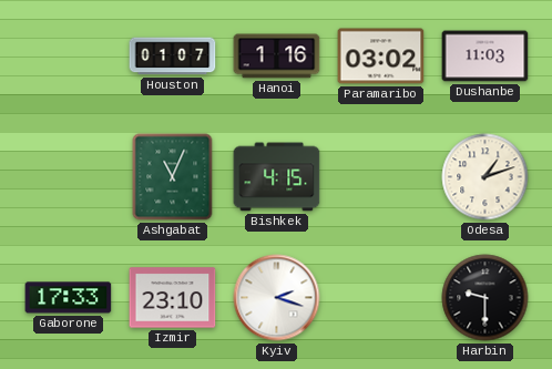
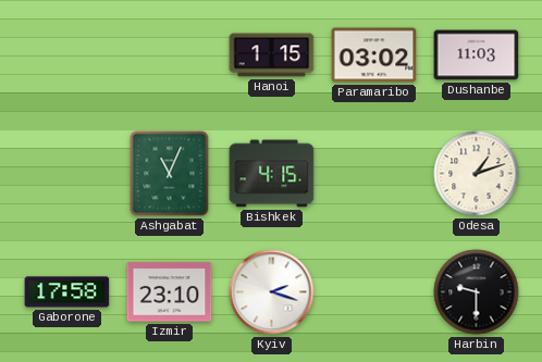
Houston: 01:07 -> none
Hanoi: 1:16 -> 1:15
Gaborone: 17:33 -> 17:58
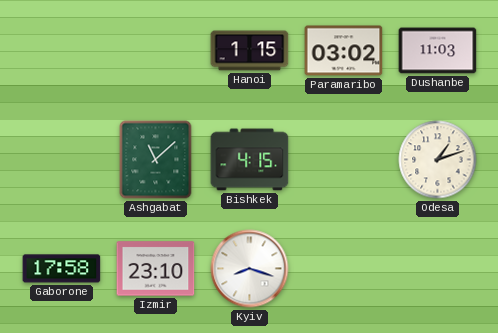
Ashgabat: 11:04 -> 11:08
Kyiv: 2:18 -> 8:18
Harbin: 9:30 -> none
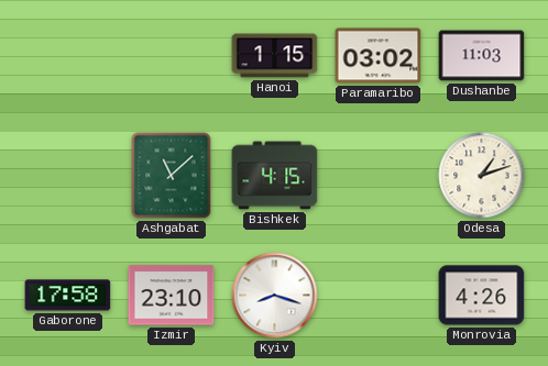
Monrovia: none -> 4:26
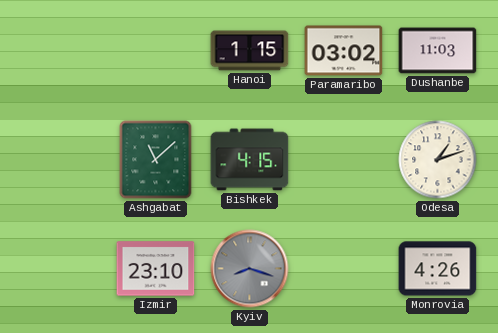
Gaborone: 17:58 -> none
Kyiv dial: white -> grey
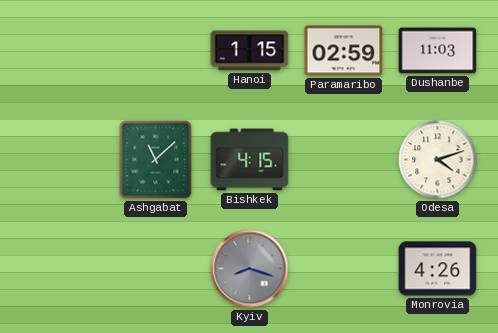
Paramaribo: 03:02 -> 02:59
Odesa: 1:12 -> 4:12
Izmir: 23:10 -> none
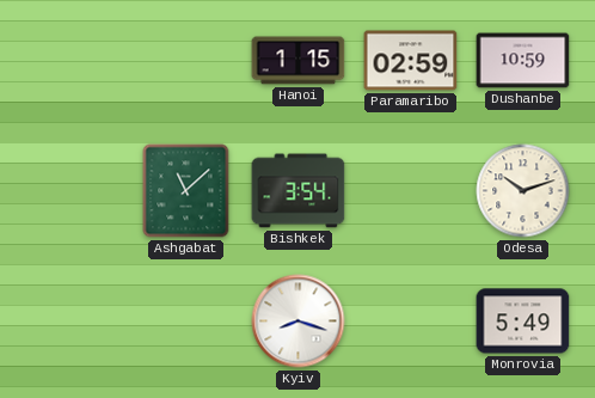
Dushanbe: 11:03 -> 10:59
Bishkek: 4:15 -> 3:54
Odesa: 4:12 -> 10:12
Kyiv dial: grey -> white
Monrovia: 4:26 -> 5:49
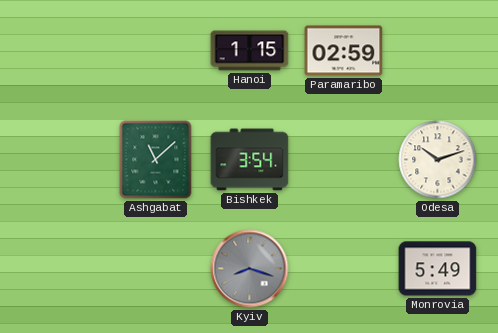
Dushanbe: 10:59 -> none
Kyiv dial: white -> grey
